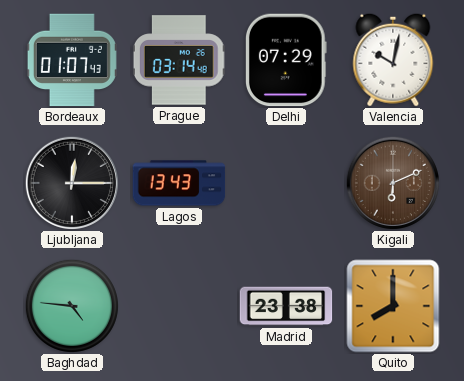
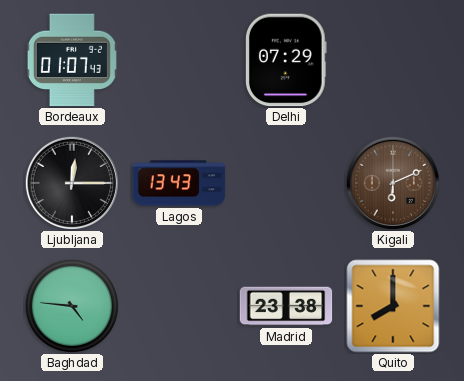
Prague: 03:14 -> none
Valencia: 10:02 -> none
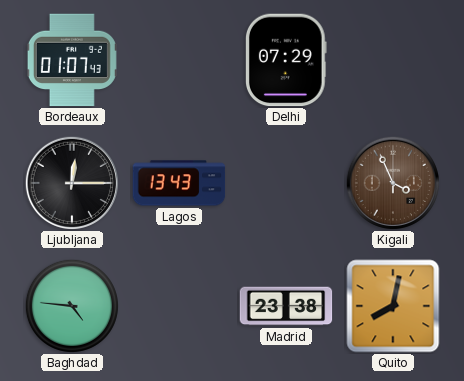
Kigali: 6:11 -> 3:56
Quito: 8:00 -> 8:02
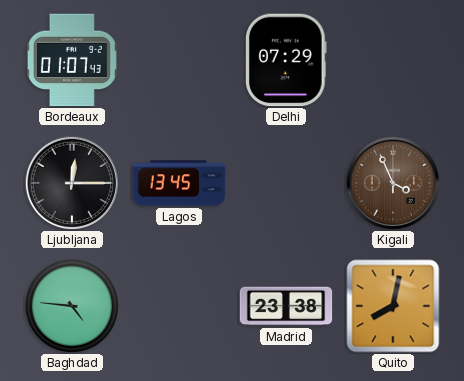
Lagos: 13:43 -> 13:45
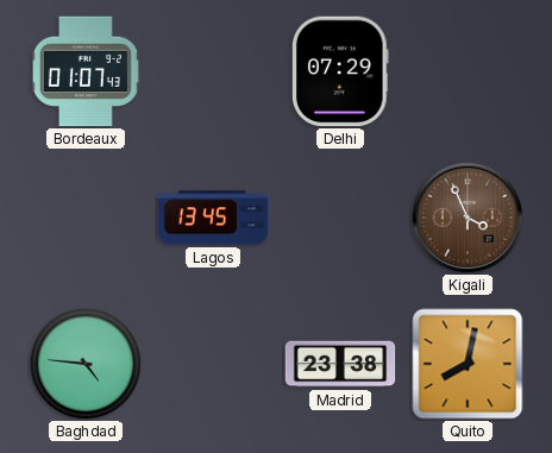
Ljubljana: 12:15 -> none
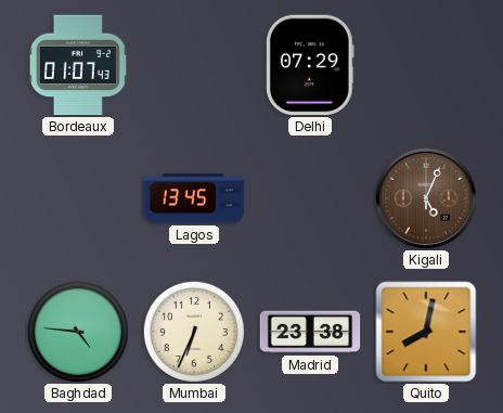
Kigali: 3:56 -> 5:04
Mumbai: none -> 6:34
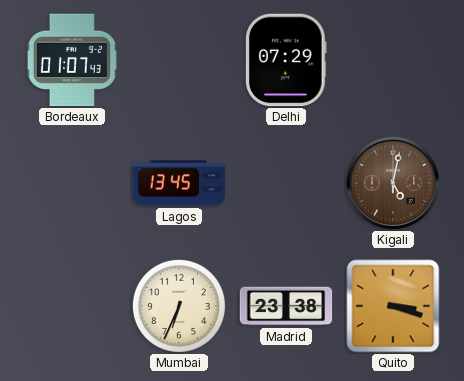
Kigali: 5:04 -> 5:02
Baghdad: 4:46 -> none
Quito: 8:02 -> 3:18
